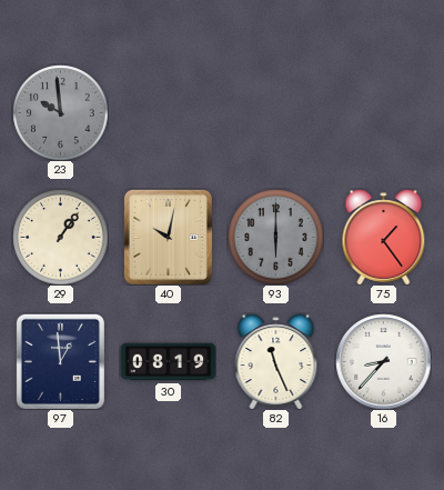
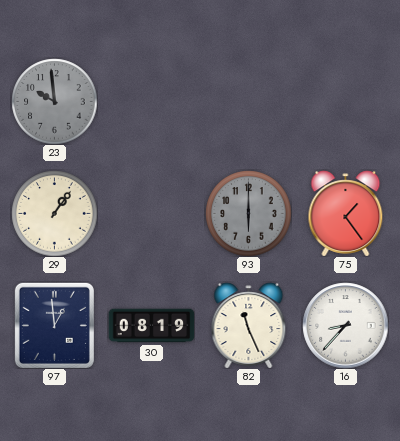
40: 10:02 -> none
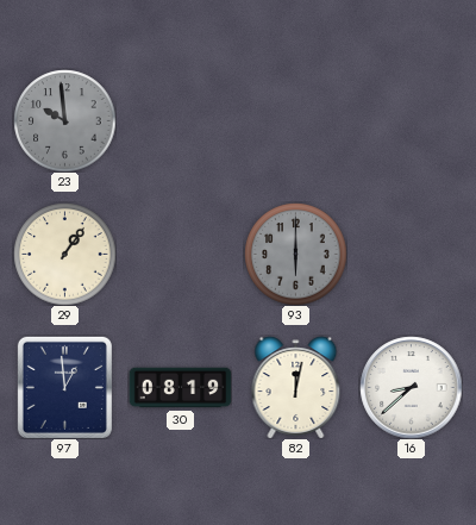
75: 1:24 -> none
82: 11:26 -> 12:02
16: 8:37 -> 8:38
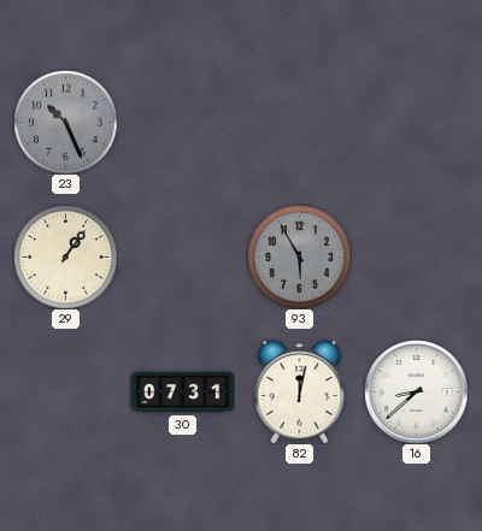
23: 9:59 -> 10:26
93: 6:00 -> 5:55
97: 12:59 -> none
30: 08:19 -> 07:31
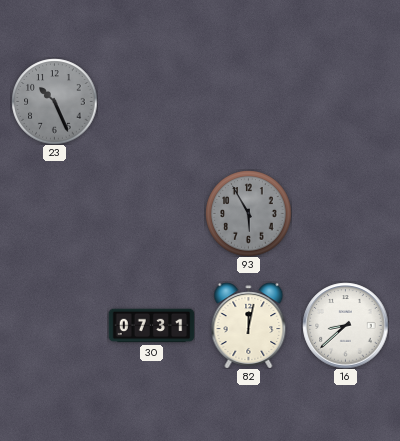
29: 1:06 -> none
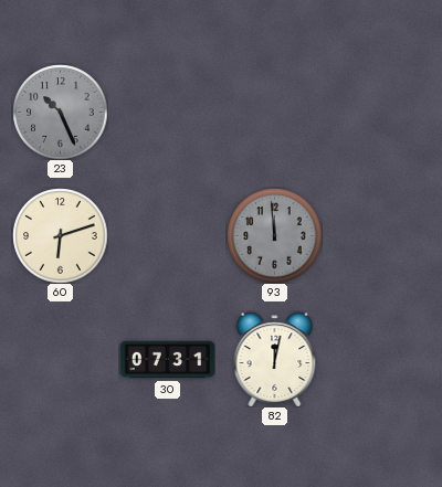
60: none -> 6:12
93: 5:55 -> 11:59
16: 8:38 -> none
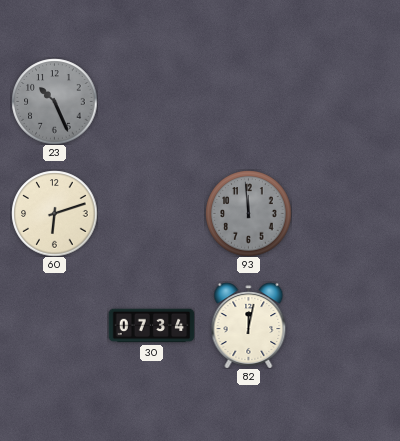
30: 07:31 -> 07:34
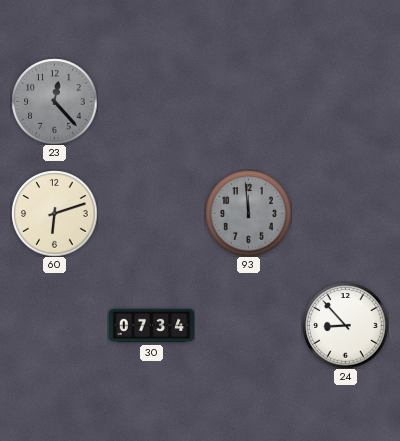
23: 10:26 -> 12:23
82: 12:02 -> none
24: none -> 8:53
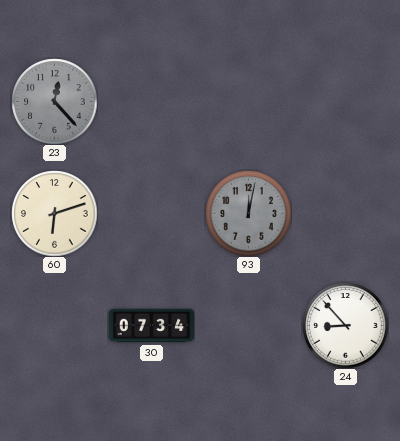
93: 11:59 -> 12:02
